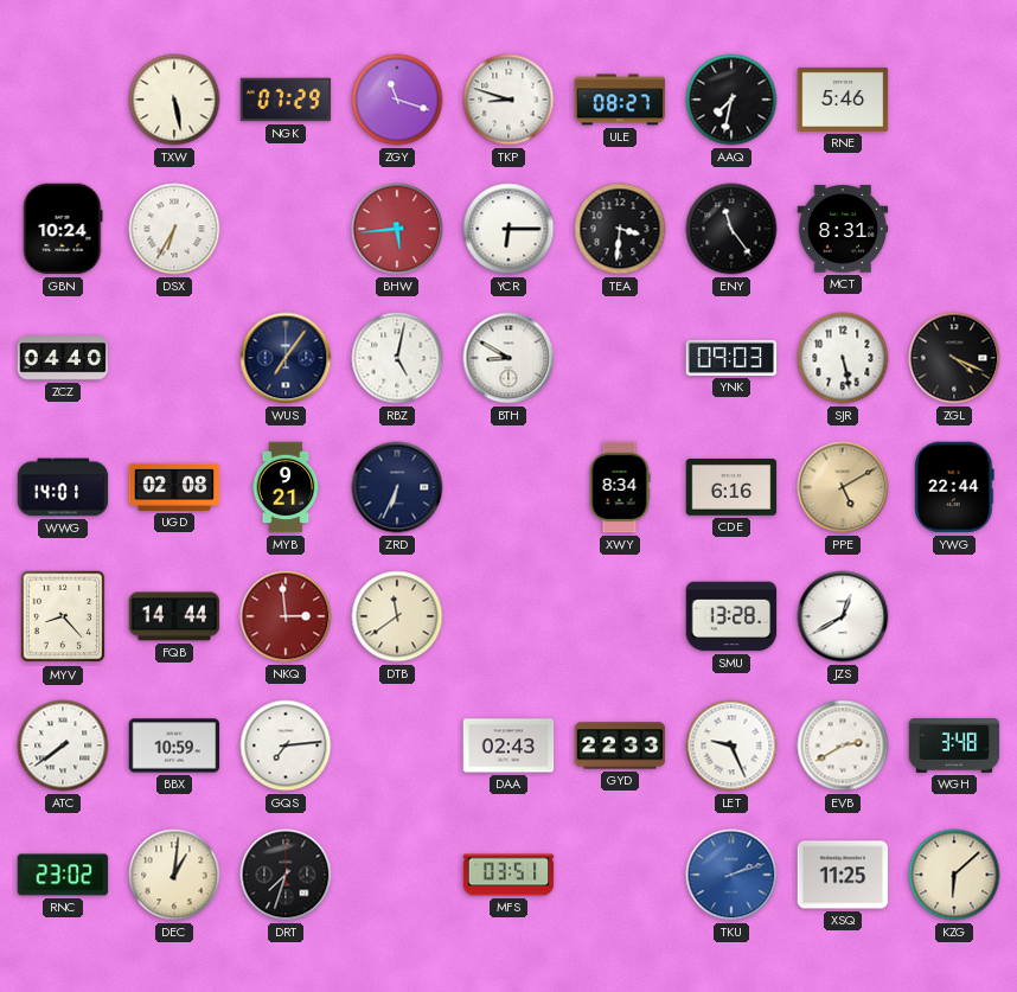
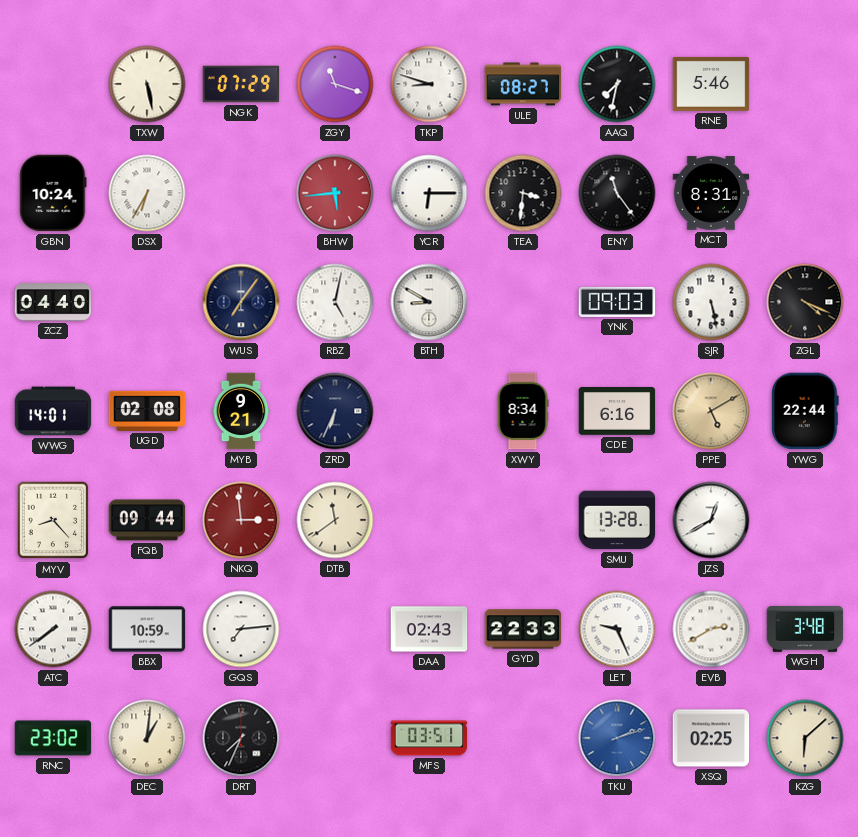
FQB: 14:44 -> 09:44
DRT: 7:33 -> 7:34
XSQ: 11:25 -> 02:25
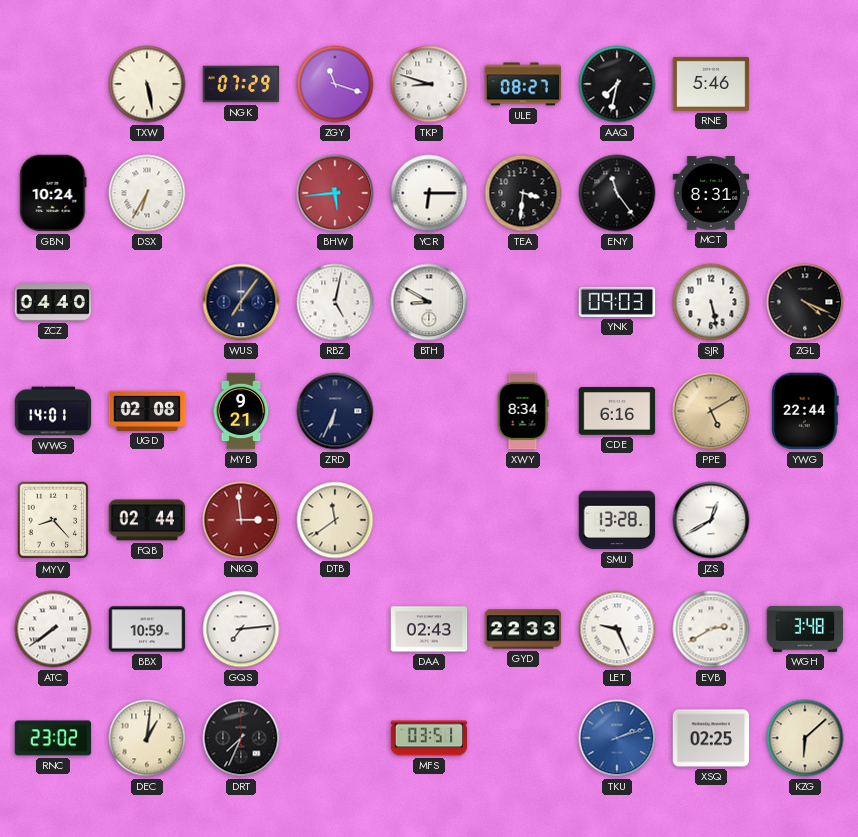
FQB: 09:44 -> 02:44
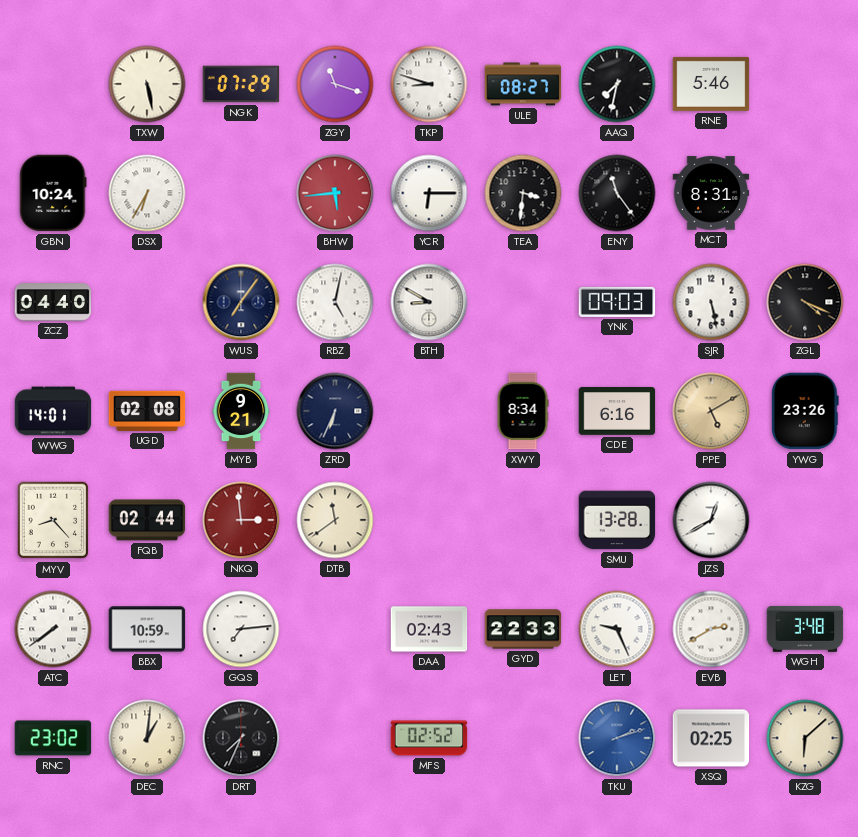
YWG: 22:44 -> 23:26
MFS: 03:51 -> 02:52
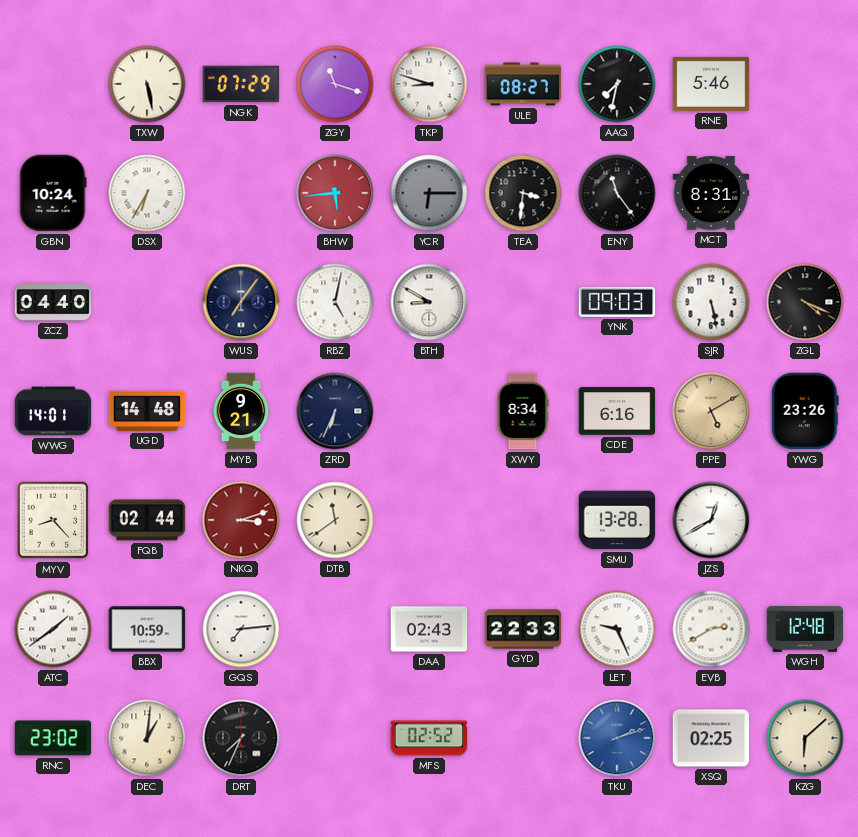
YCR dial: white -> grey
UGD: 02:08 -> 14:48
NKQ: 2:59 -> 3:12
ATC: 7:39 -> 1:39
WGH: 3:48 -> 12:48
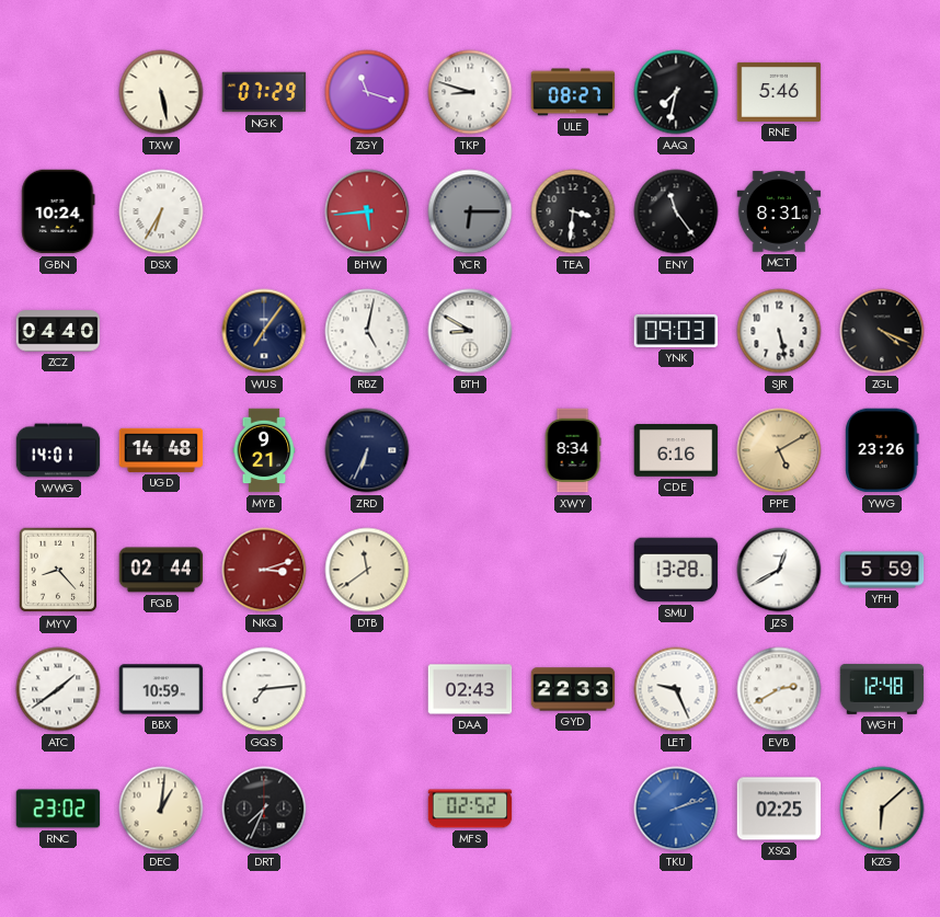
YFH: none -> 5:59
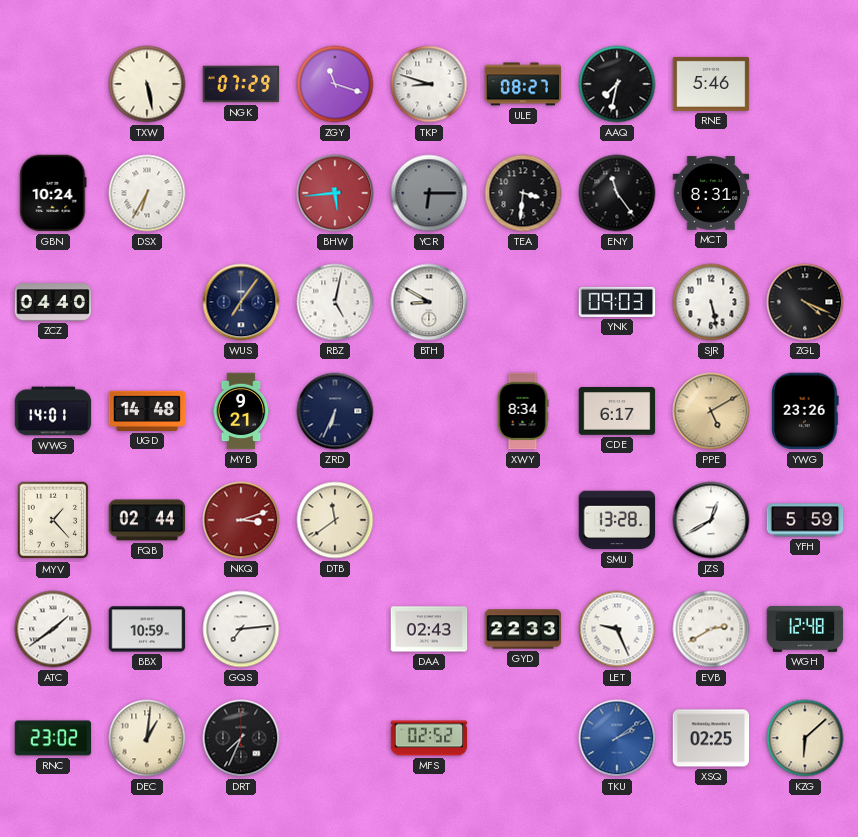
CDE: 6:16 -> 6:17
MYV: 8:23 -> 1:23
TKU: 2:12 -> 2:09
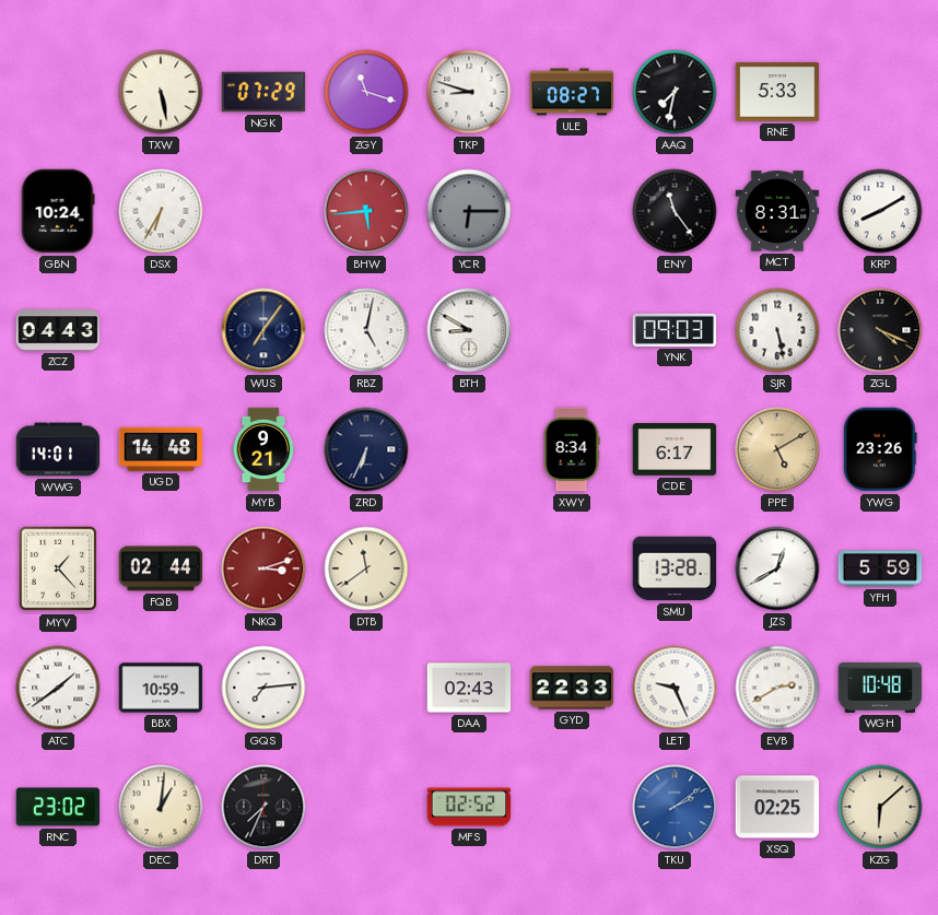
RNE: 5:46 -> 5:33
TEA: 3:31 -> none
KRP: none -> 8:10
ZCZ: 04:40 -> 04:43
WGH: 12:48 -> 10:48
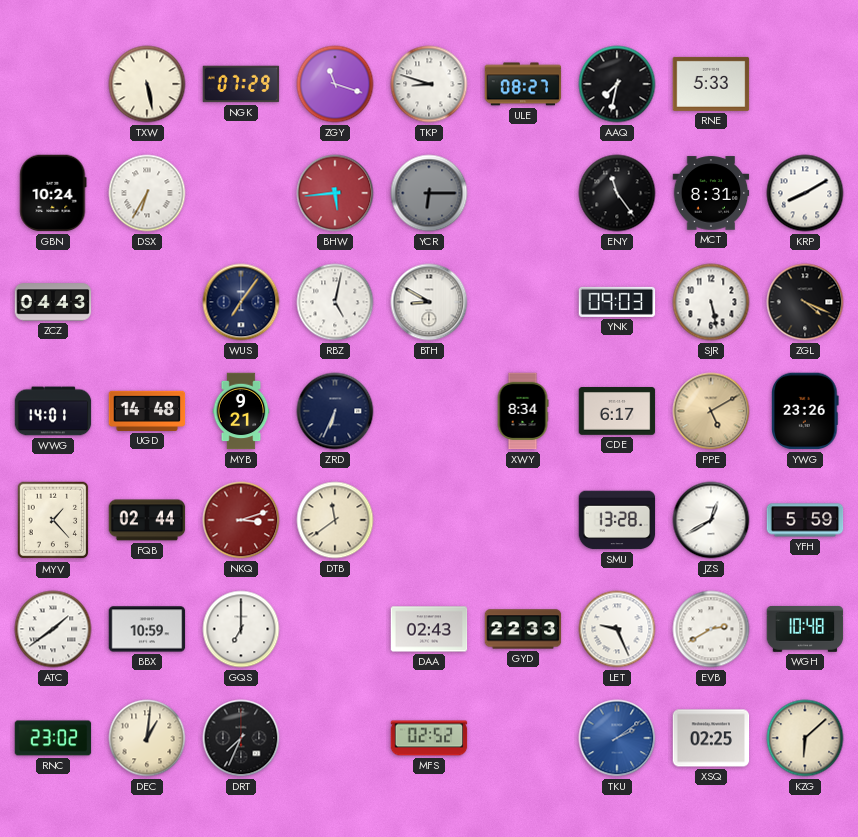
GQS: 7:14 -> 7:00
